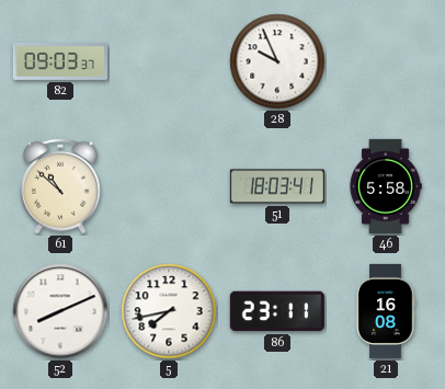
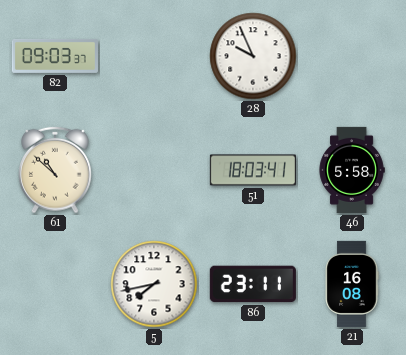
52: 8:11 -> none
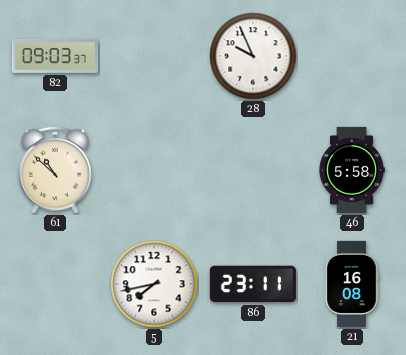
51: 18:03 -> none
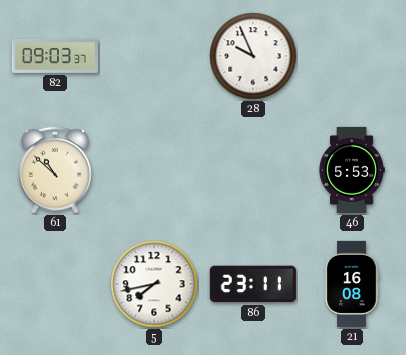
46: 5:58 -> 5:53
